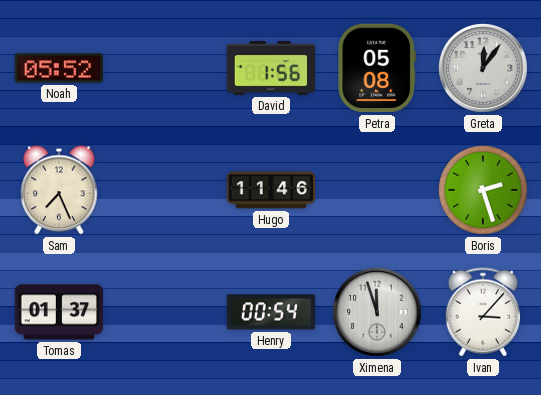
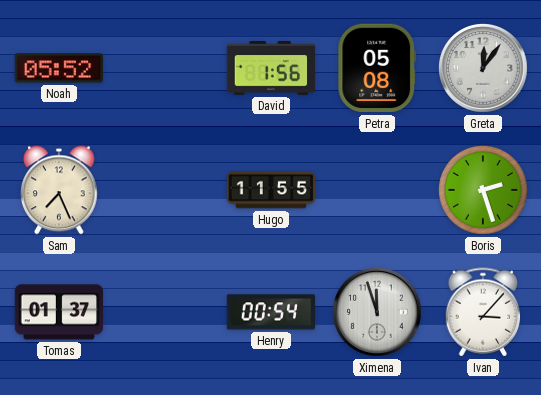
Hugo: 11:46 -> 11:55
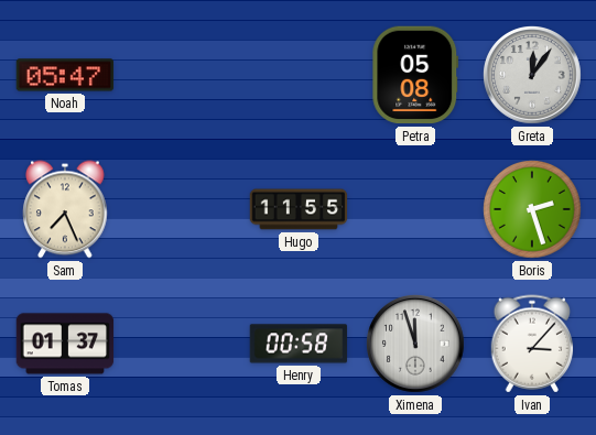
Noah: 05:52 -> 05:47
David: 1:56 -> none
Henry: 00:54 -> 00:58
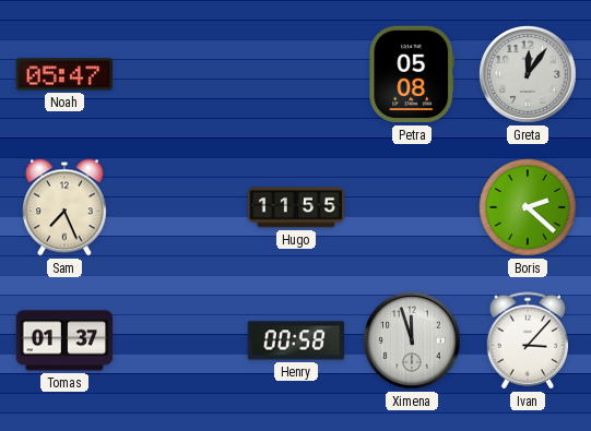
Boris: 2:27 -> 2:22
